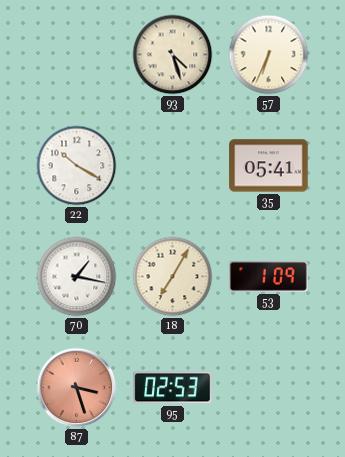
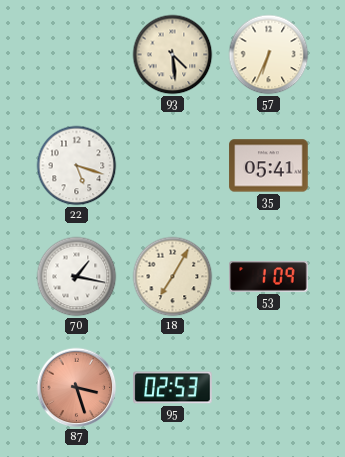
93: 4:27 -> 4:29
22: 10:20 -> 5:18
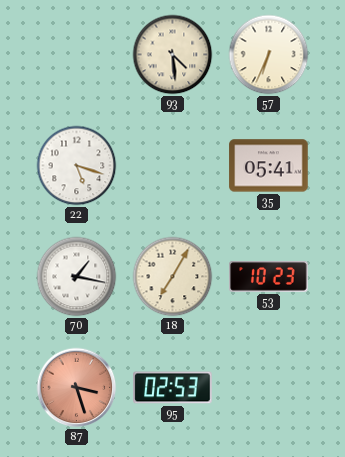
53: 1:09 -> 10:23
